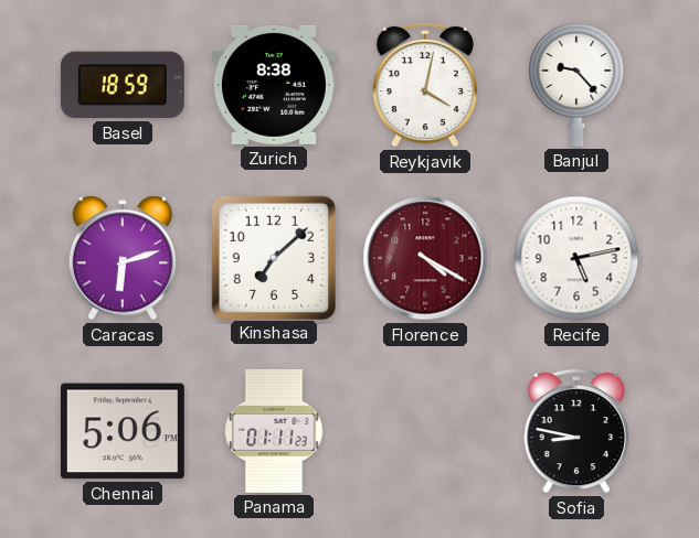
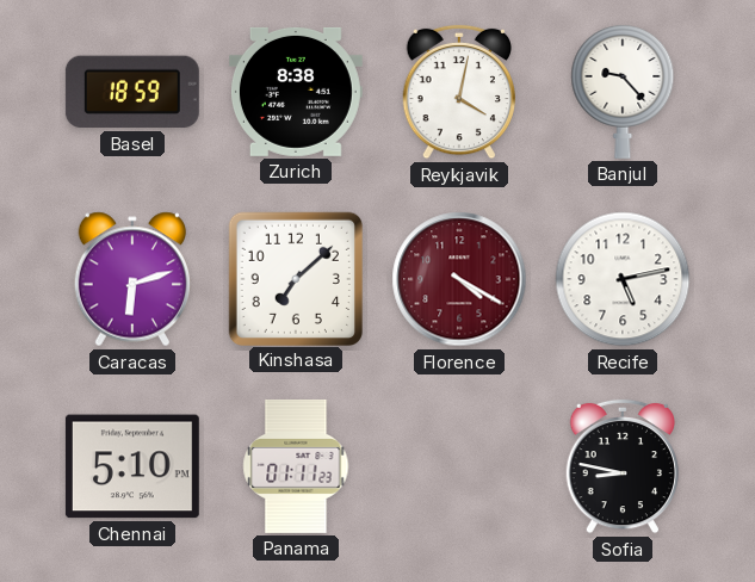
Chennai: 5:06 -> 5:10
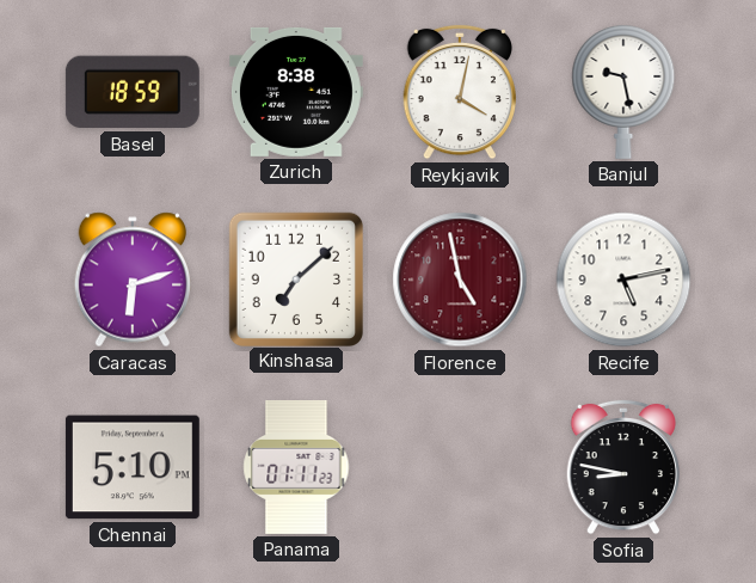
Banjul: 9:23 -> 9:28
Florence: 4:20 -> 4:58
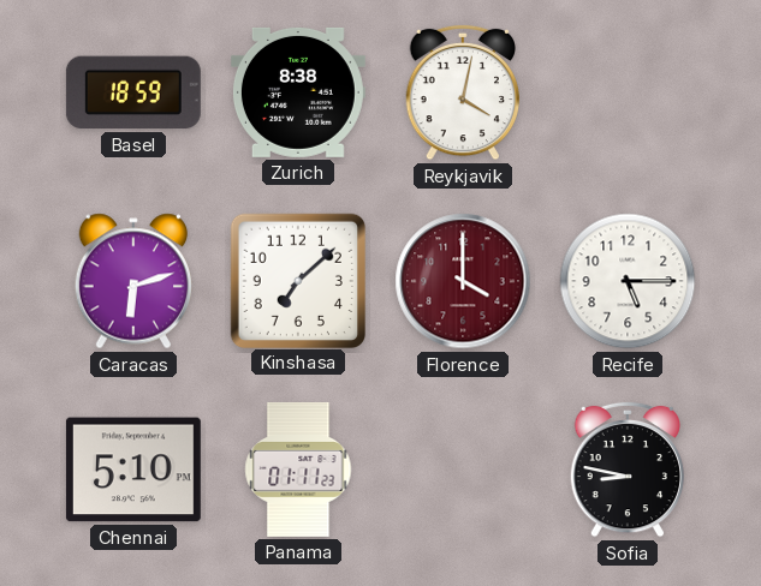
Banjul: 9:28 -> none
Florence: 4:58 -> 4:00
Recife: 5:13 -> 5:15
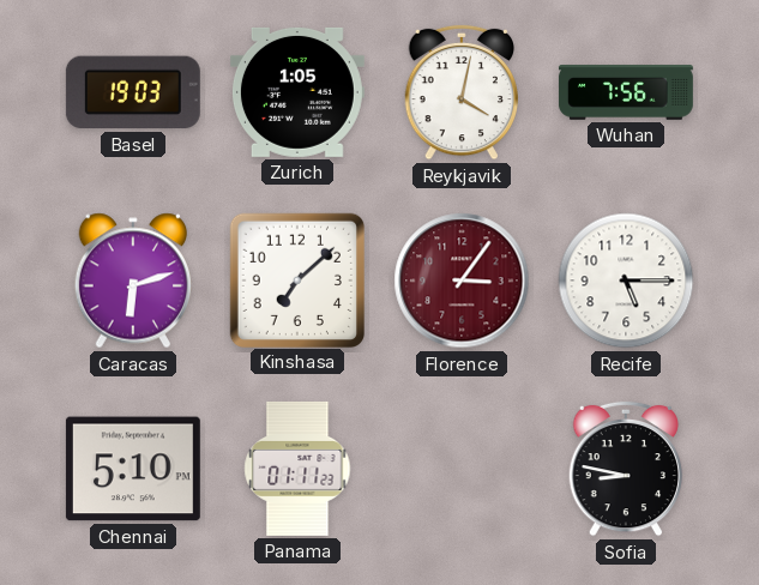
Basel: 18:59 -> 19:03
Zurich: 8:38 -> 1:05
Wuhan: none -> 7:56
Florence: 4:00 -> 3:06
